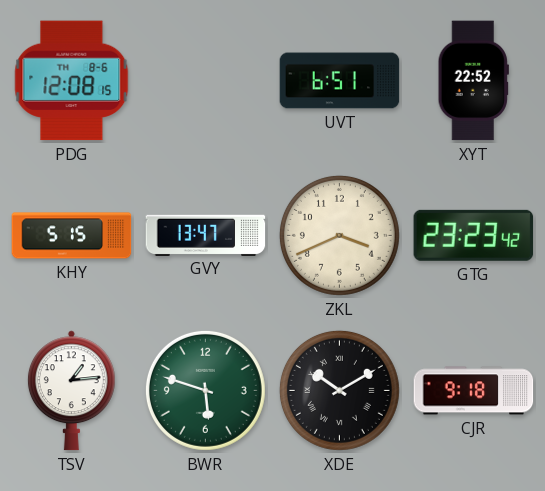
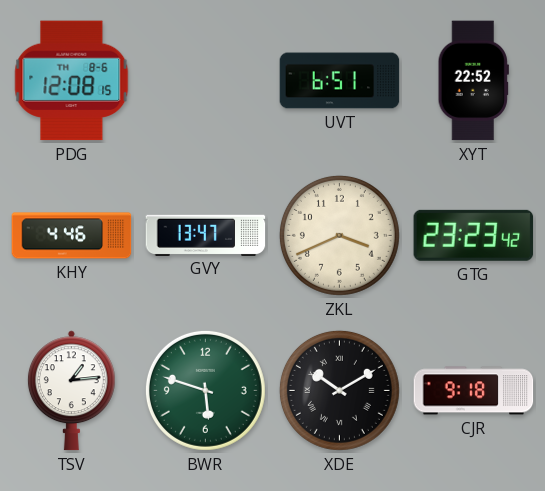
KHY: 5:15 -> 4:46
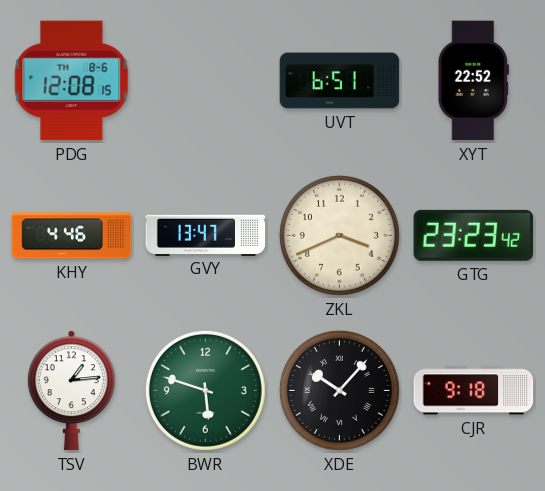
XDE: 10:10 -> 10:07
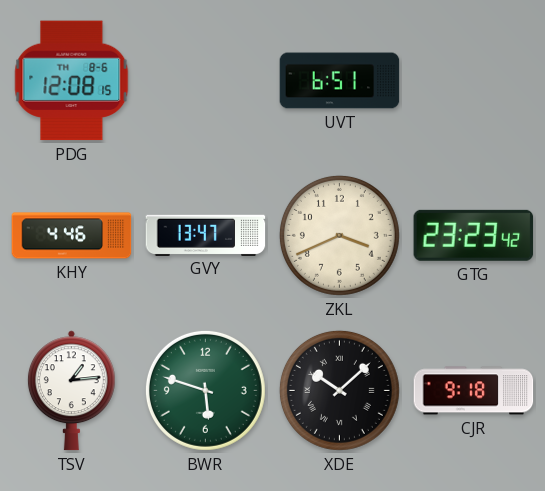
XYT: 22:52 -> none
XDE: 10:07 -> 10:08
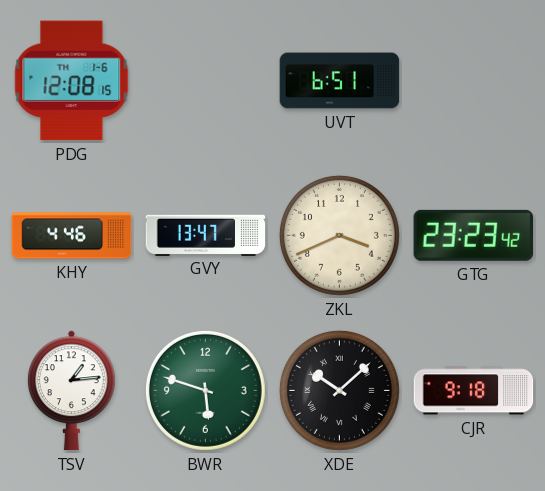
PDG date: TH 8-6 -> TH 1-6
